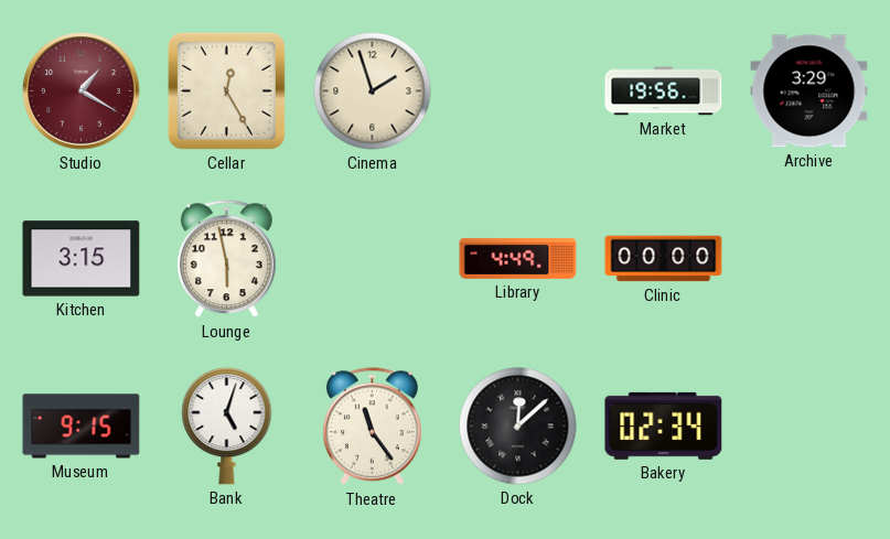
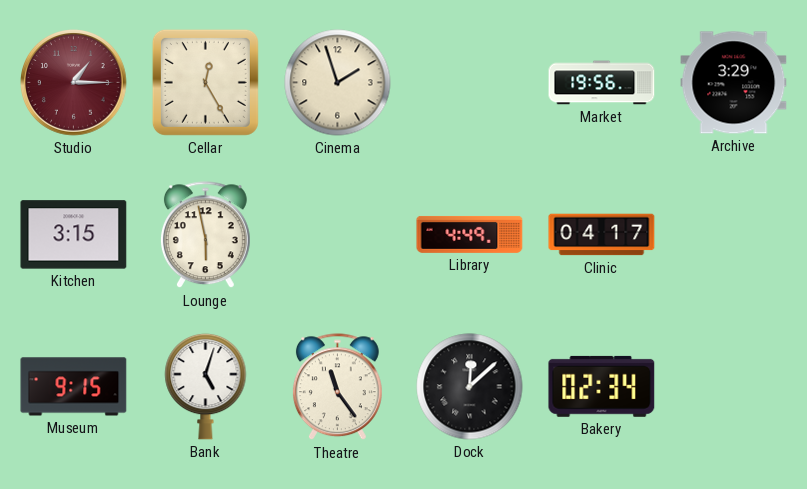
Studio: 1:20 -> 1:15
Clinic: 00:00 -> 04:17
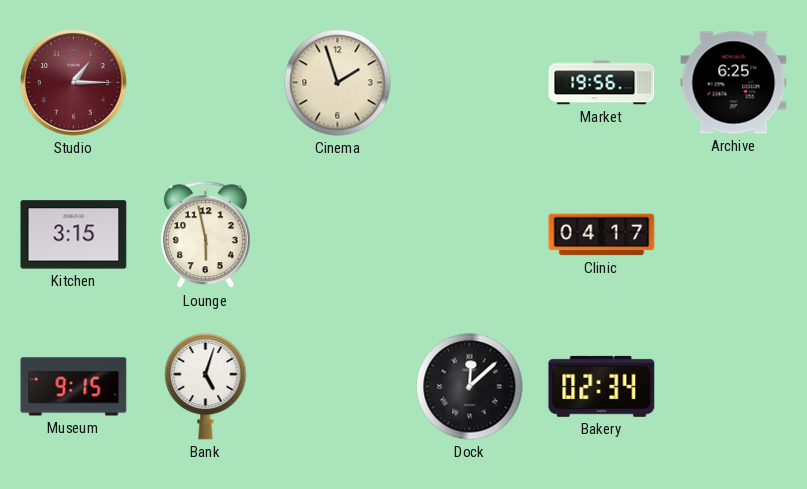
Cellar: 12:25 -> none
Archive: 3:29 -> 6:25
Library: 4:49 -> none
Theatre: 11:24 -> none
